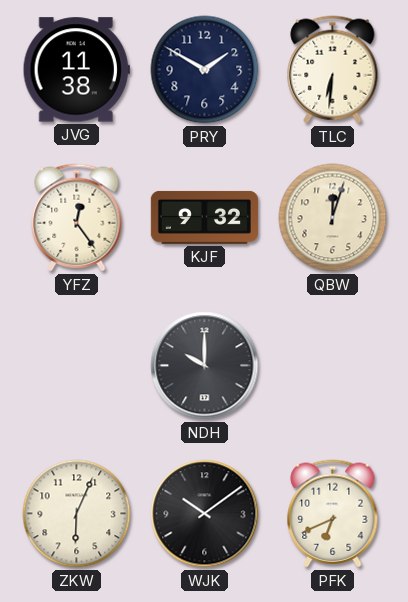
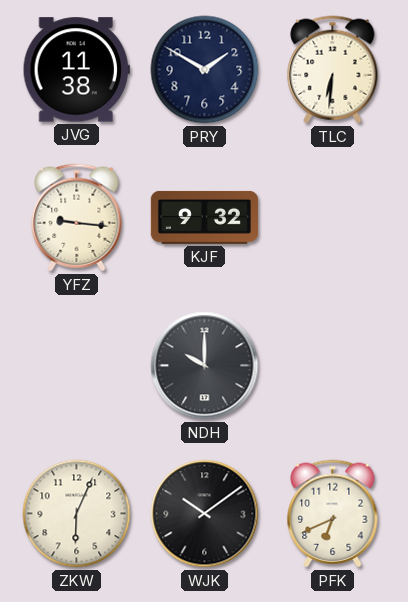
YFZ: 12:24 -> 9:16
QBW: 12:03 -> none
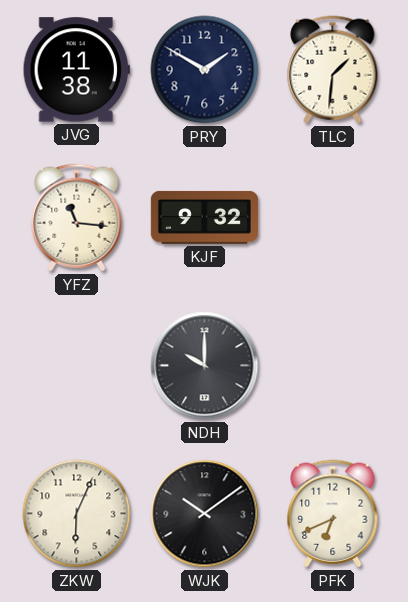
TLC: 6:31 -> 1:31
YFZ: 9:16 -> 11:16
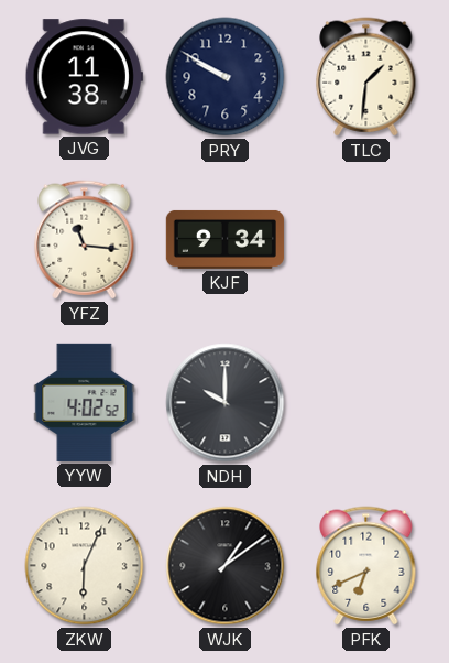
PRY: 1:50 -> 9:50
KJF: 9:32 -> 9:34
YYW: none -> 4:02
WJK: 10:09 -> 1:09
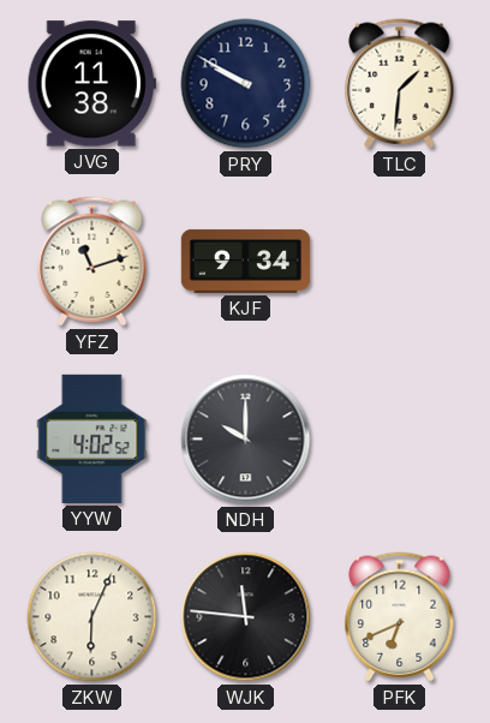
YFZ: 11:16 -> 11:12
WJK: 1:09 -> 11:46
